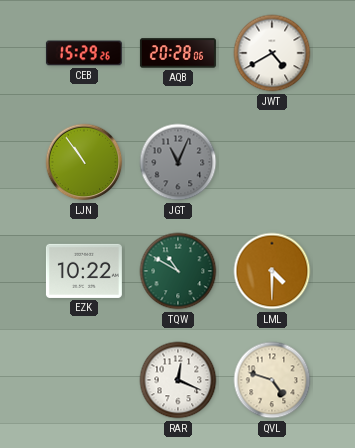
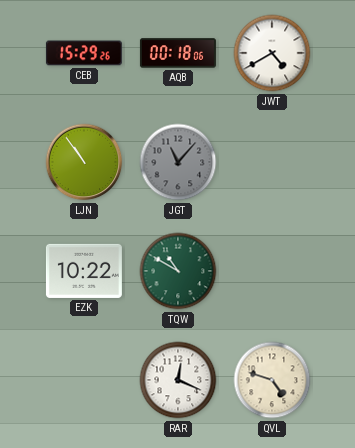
AQB: 20:28 -> 00:18
JGT: 11:04 -> 11:07
LML: 4:30 -> none
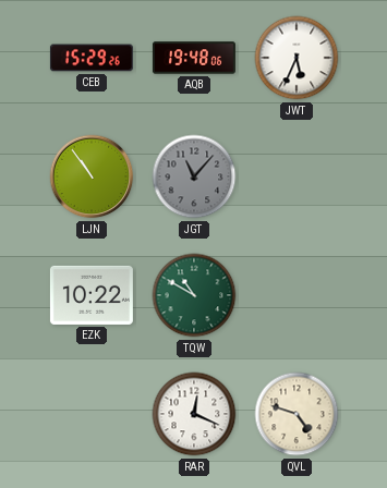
AQB: 00:18 -> 19:48
JWT: 4:40 -> 5:34
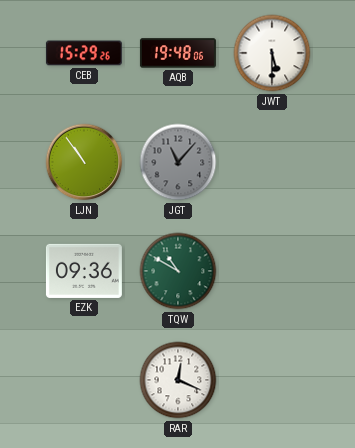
JWT: 5:34 -> 5:30
EZK: 10:22 -> 09:36
QVL: 4:48 -> none
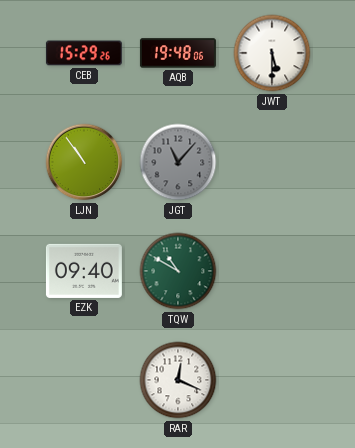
EZK: 09:36 -> 09:40
